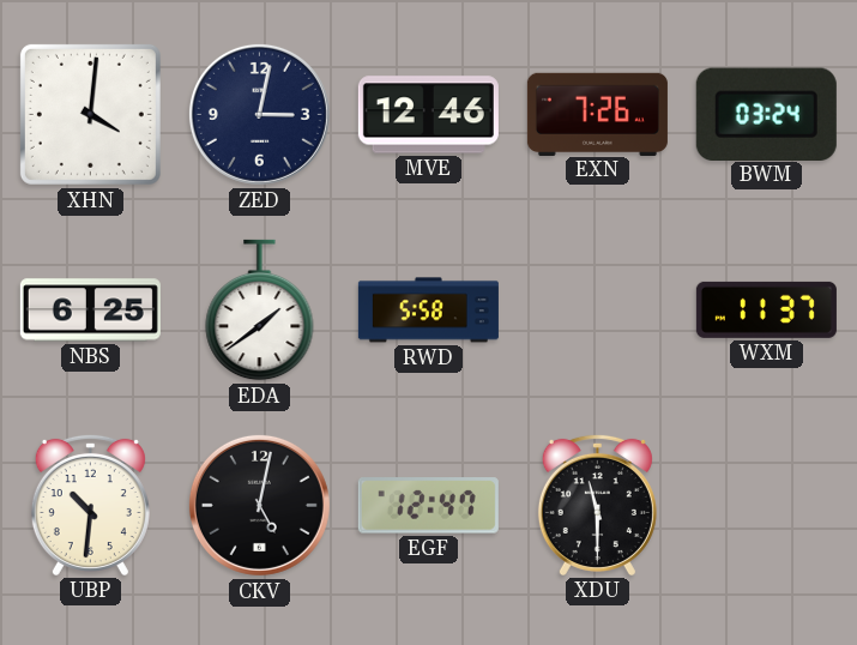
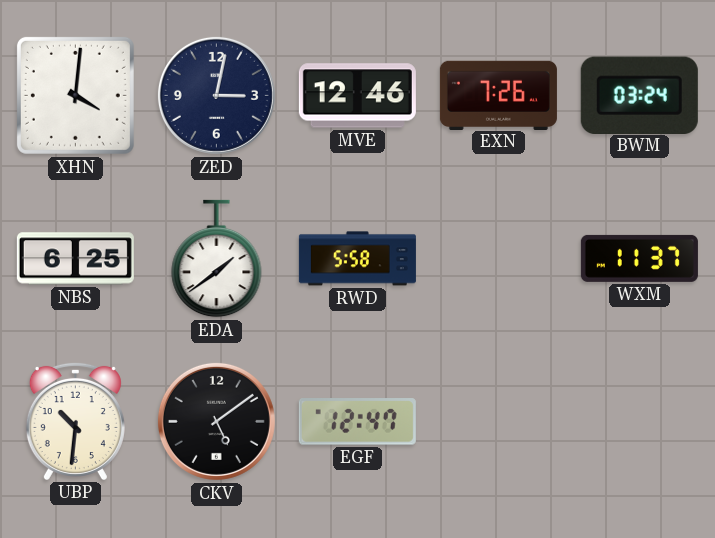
CKV: 5:02 -> 5:09
XDU: 11:30 -> none
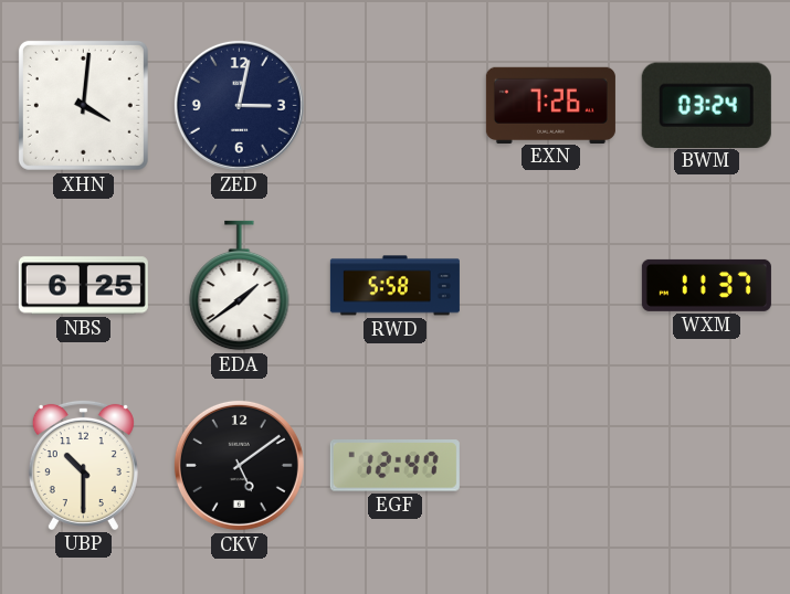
MVE: 12:46 -> none
UBP: 10:31 -> 10:30
